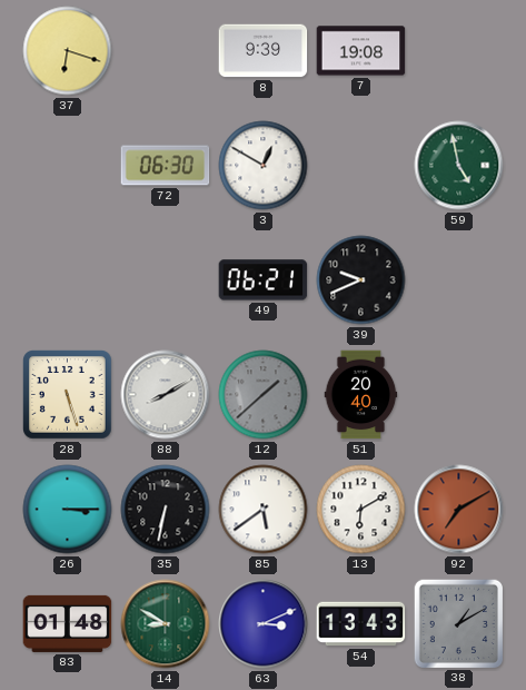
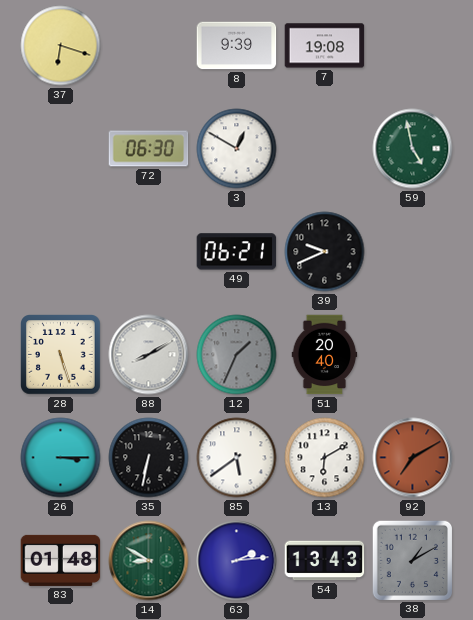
12: 1:38 -> 1:34
63: 3:11 -> 2:14
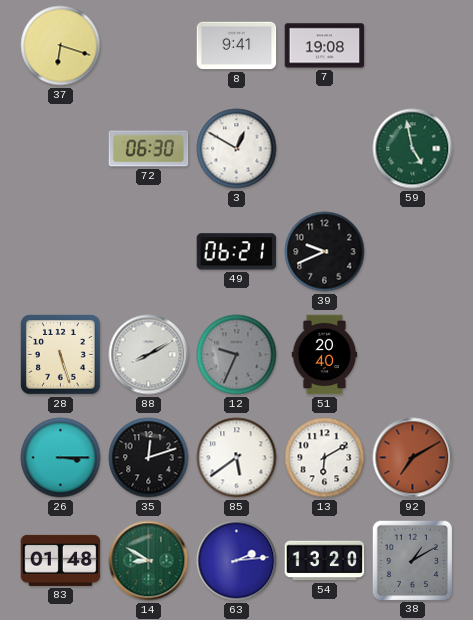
8: 9:39 -> 9:41
12: 1:34 -> 9:34
35: 6:32 -> 12:12
54: 13:43 -> 13:20
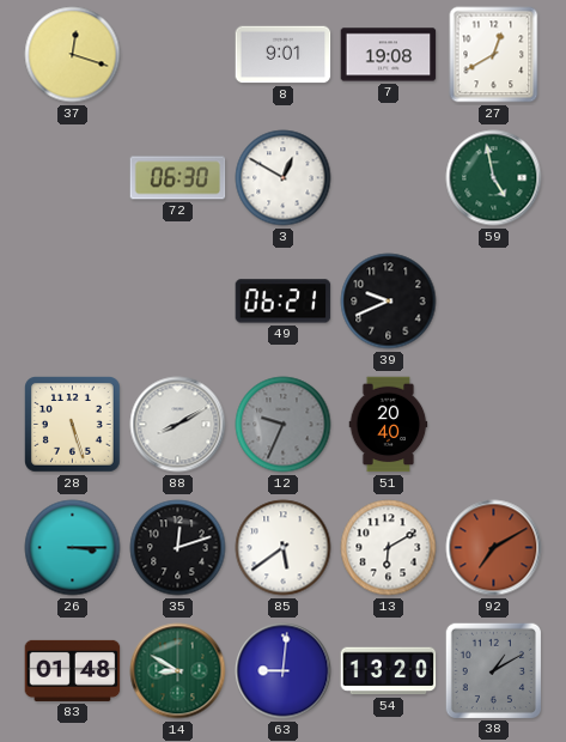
37: 6:18 -> 12:18
8: 9:41 -> 9:01
27: none -> 12:40
63: 2:14 -> 9:01
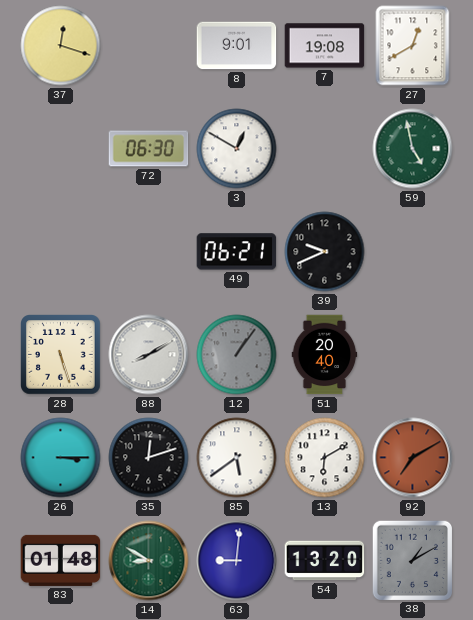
12: 9:34 -> 1:06
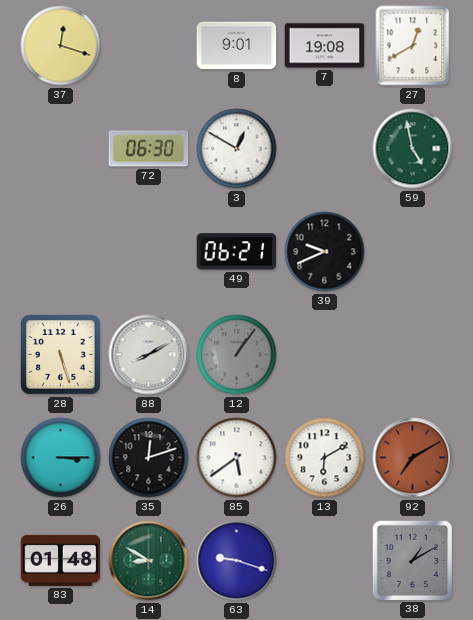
51: 20:40 -> none
63: 9:01 -> 9:18
54: 13:20 -> none
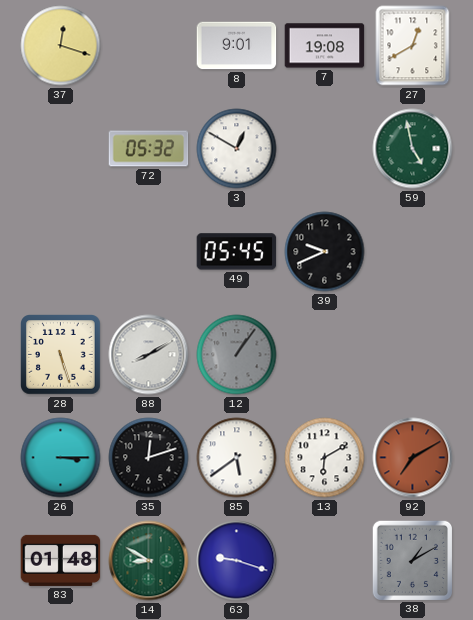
72: 06:30 -> 05:32
49: 06:21 -> 05:45
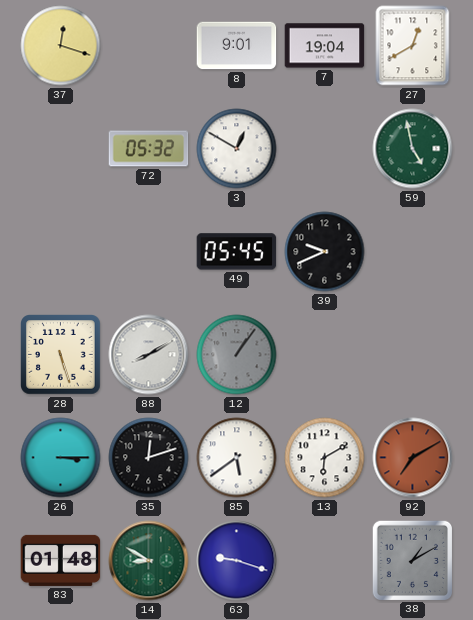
7: 19:08 -> 19:04
